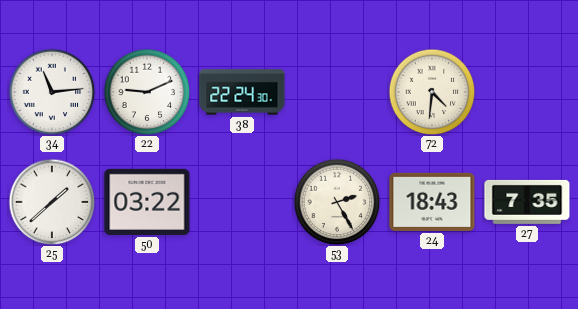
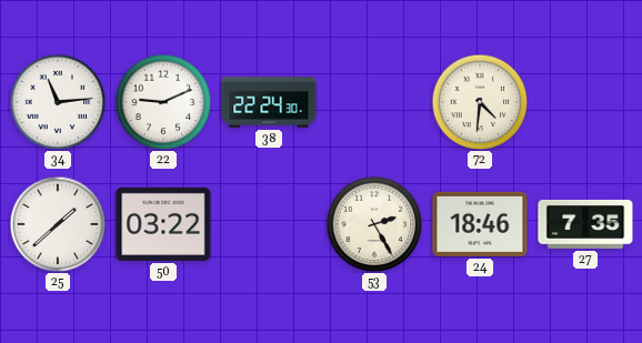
24: 18:43 -> 18:46
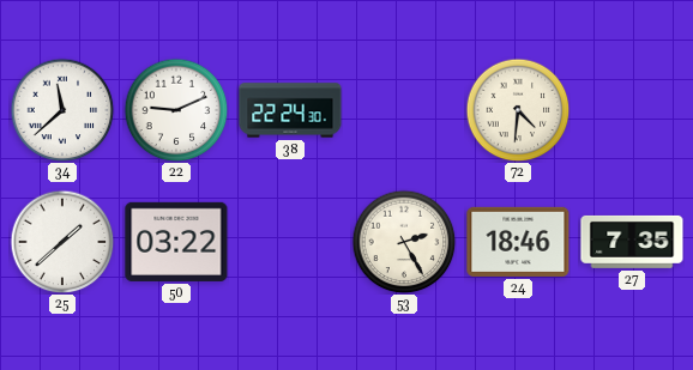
34: 11:14 -> 11:38
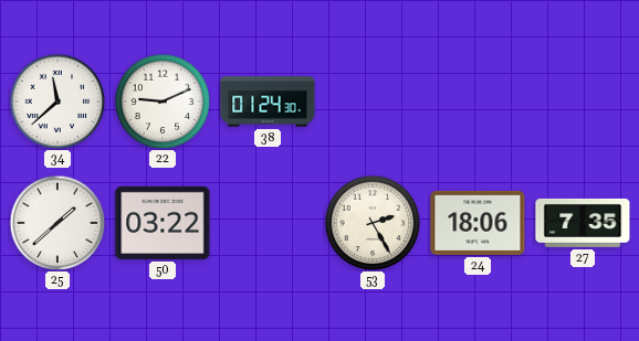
38: 22:24 -> 01:24
72: 4:31 -> none
24: 18:46 -> 18:06
